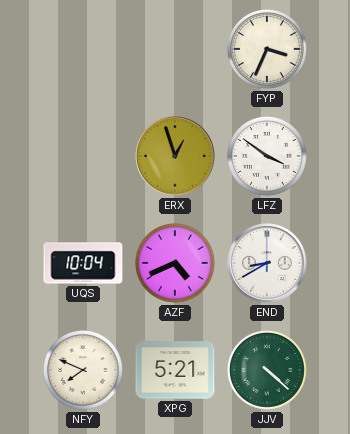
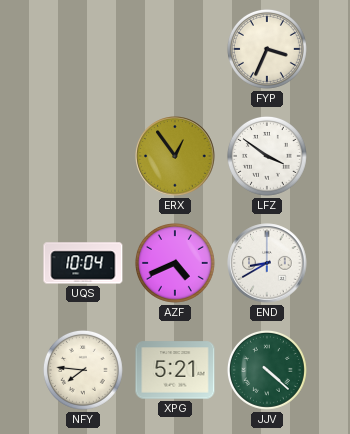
ERX: 12:57 -> 12:54
NFY: 7:49 -> 7:46
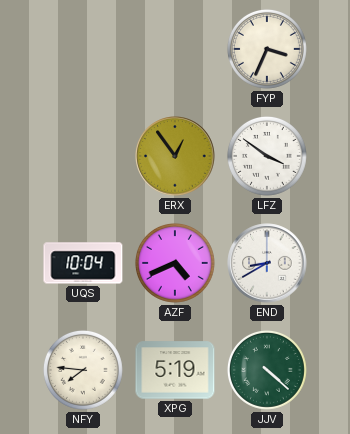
XPG: 5:21 -> 5:19
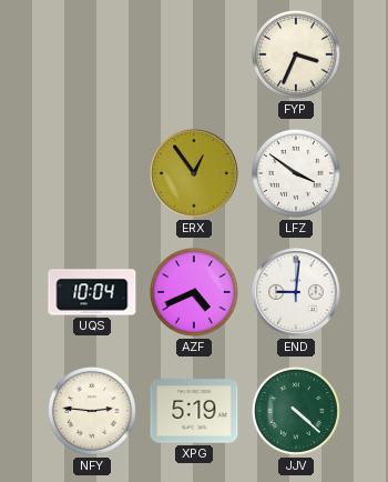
END: 8:40 -> 9:01
NFY: 7:46 -> 2:46
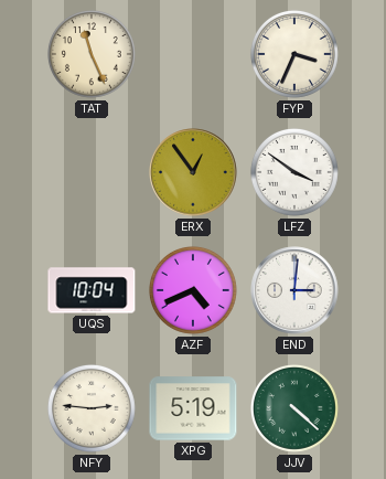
TAT: none -> 11:26
END: 9:01 -> 3:01
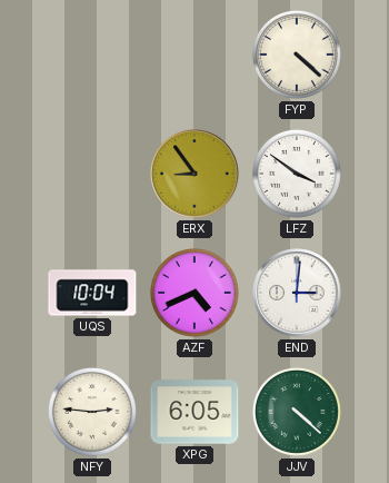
TAT: 11:26 -> none
FYP: 3:34 -> 4:22
ERX: 12:54 -> 8:54
XPG: 5:19 -> 6:05
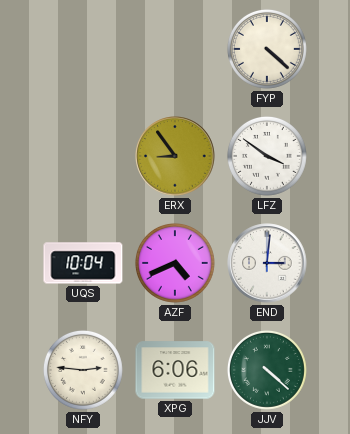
XPG: 6:05 -> 6:06
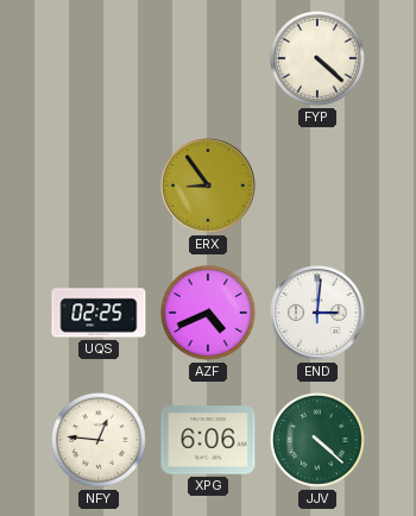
LFZ: 3:51 -> none
UQS: 10:04 -> 02:25
NFY: 2:46 -> 12:46
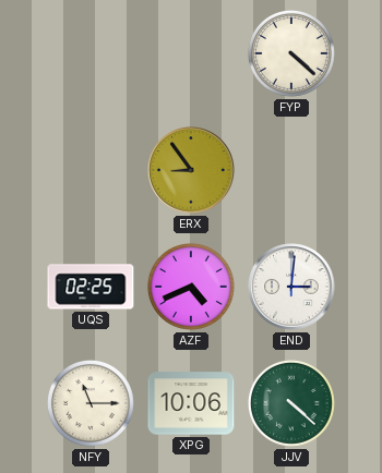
NFY: 12:46 -> 11:15
XPG: 6:06 -> 10:06
